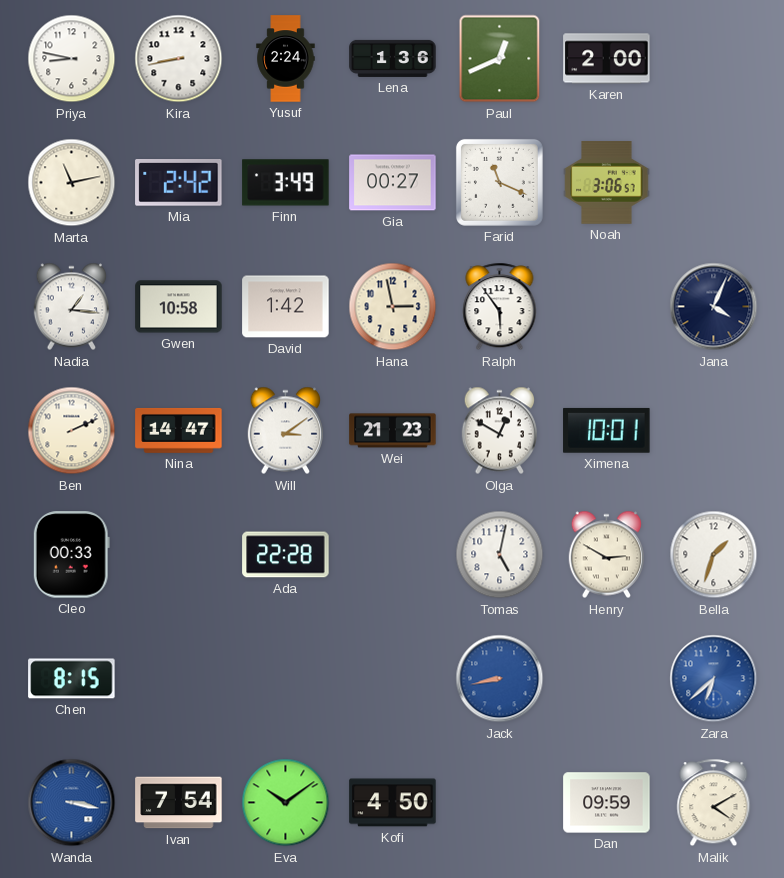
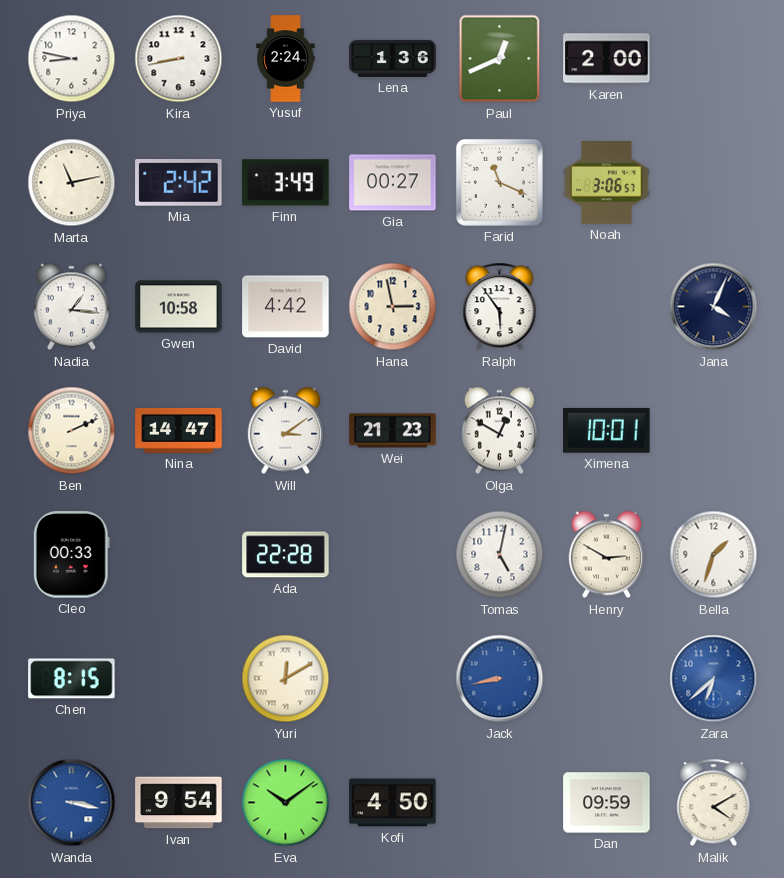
David: 1:42 -> 4:42
Yuri: none -> 12:10
Ivan: 7:54 -> 9:54
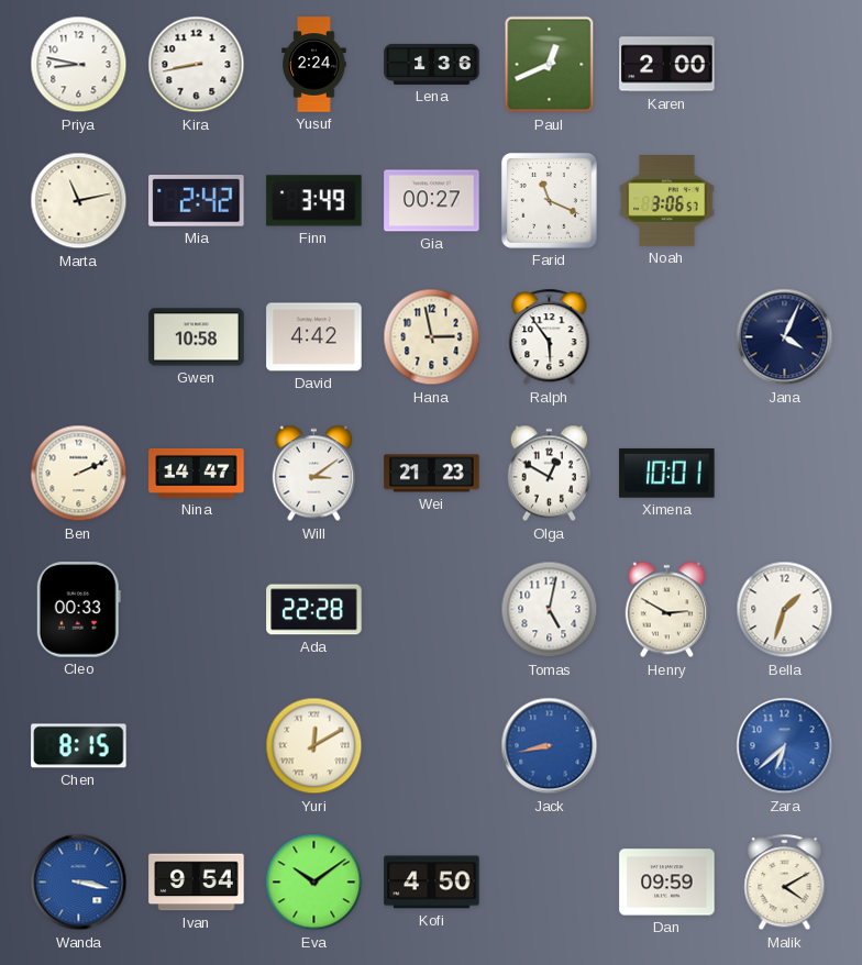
Nadia: 1:16 -> none
